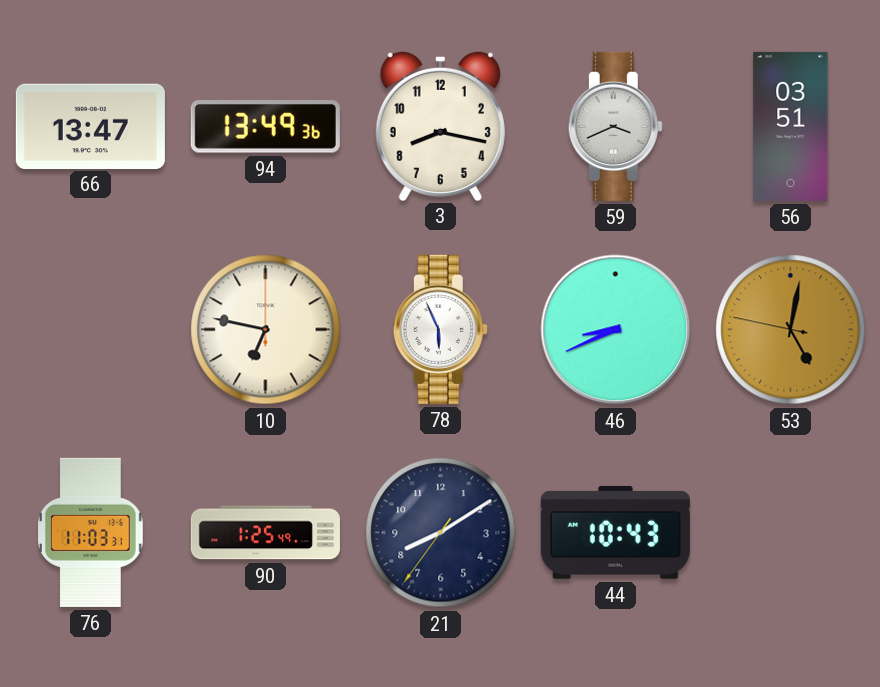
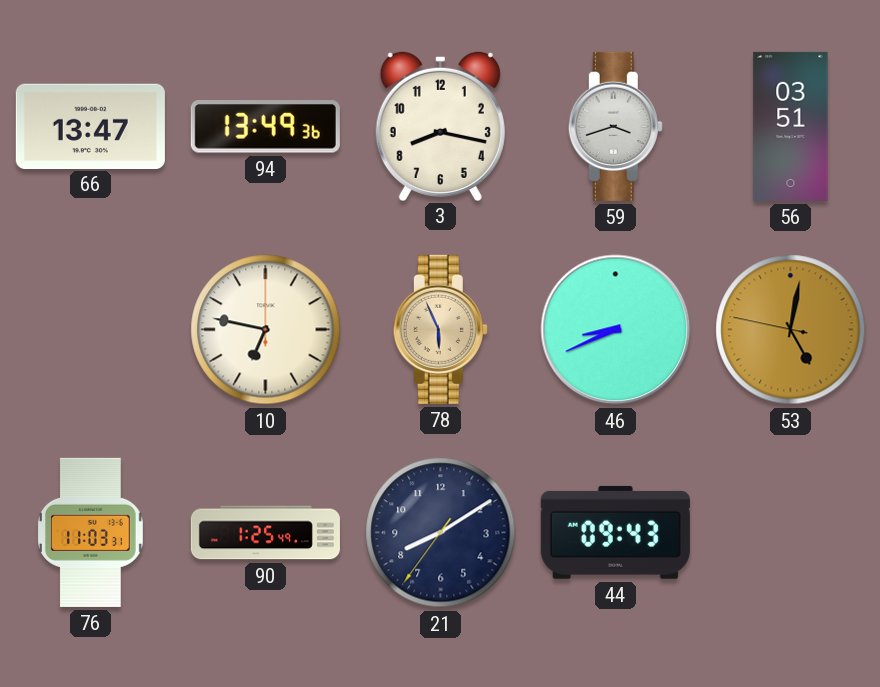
59: 3:41 -> 3:42
78 dial: white -> champagne
44: 10:43 -> 09:43
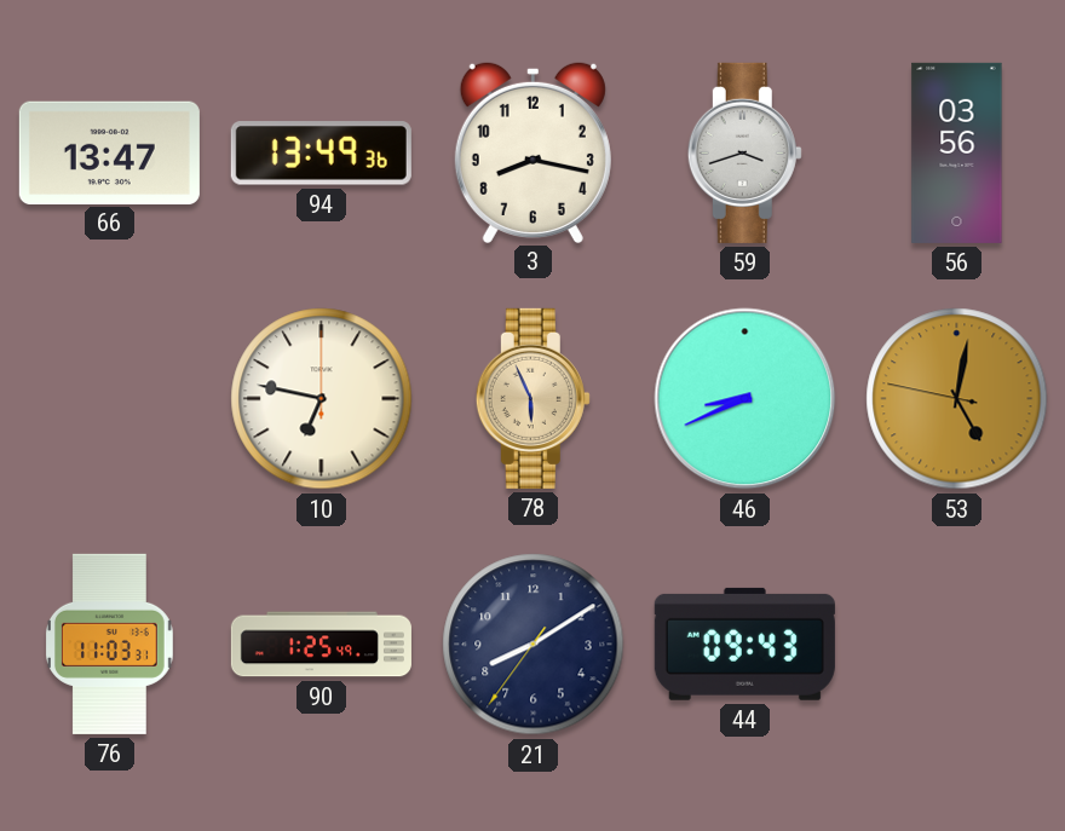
56: 03:51 -> 03:56
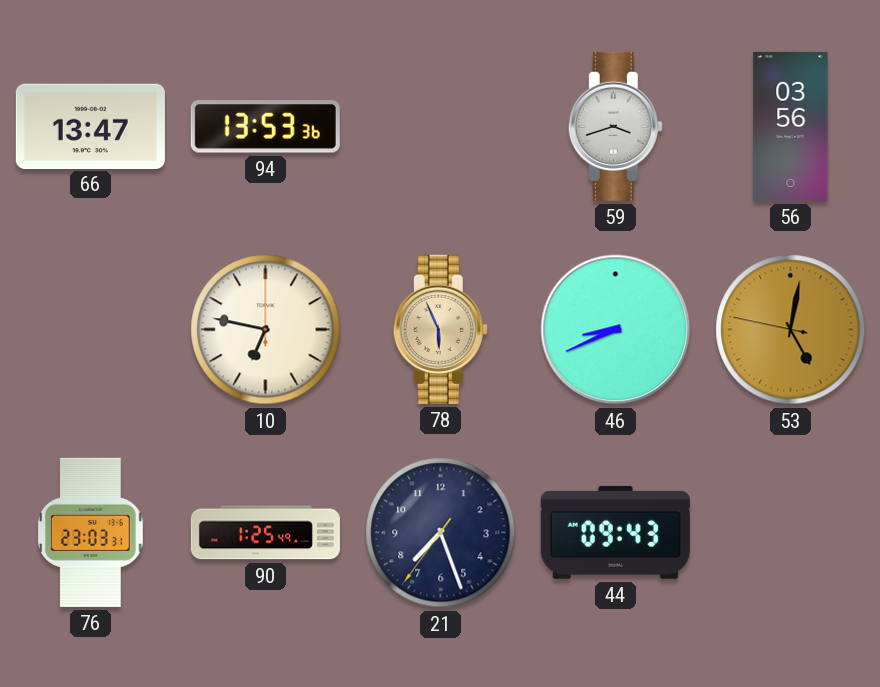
94: 13:49 -> 13:53
3: 8:17 -> none
76: 11:03 -> 23:03
21: 8:09 -> 7:26
